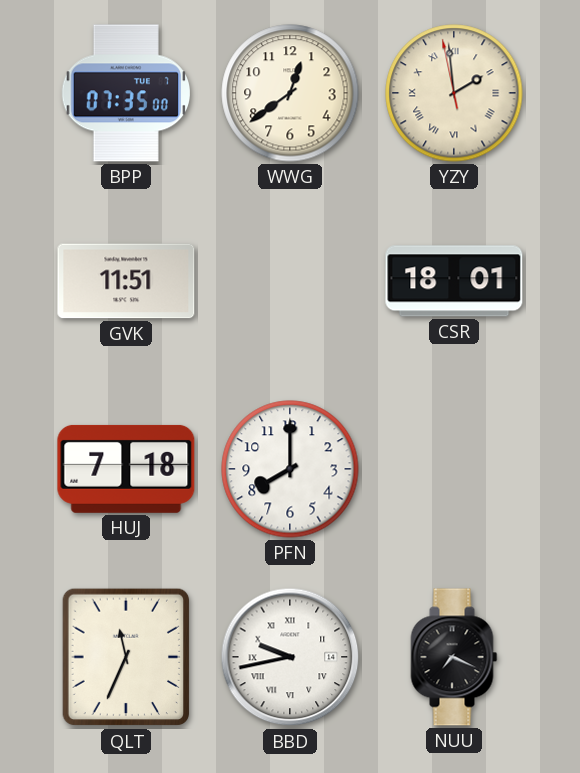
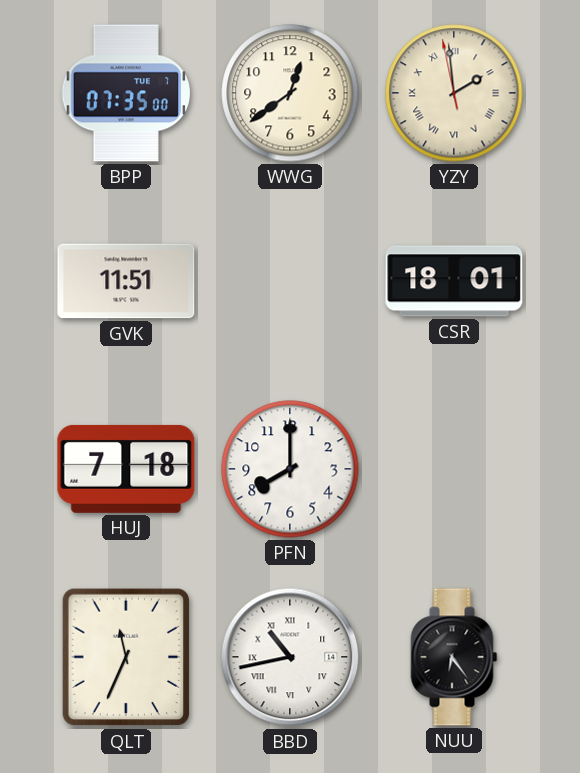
BBD: 9:43 -> 10:43
NUU: 7:19 -> 6:24
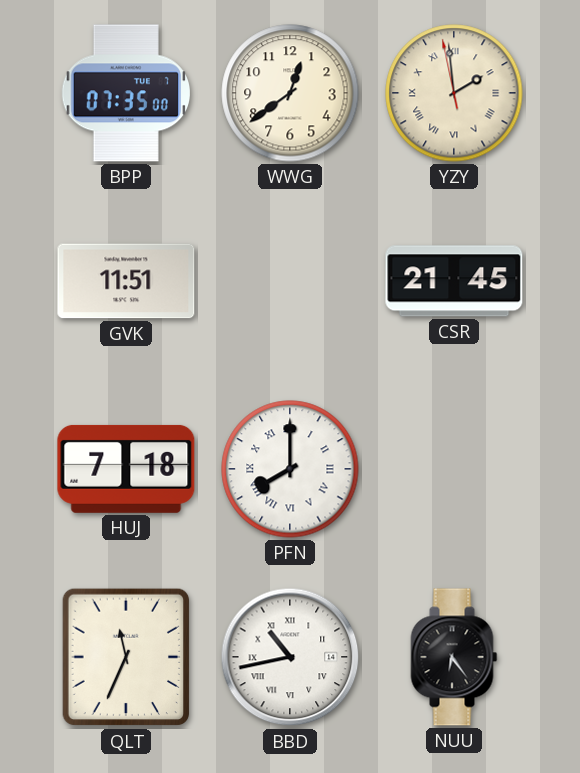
CSR: 18:01 -> 21:45
PFN numerals: Arabic -> Roman
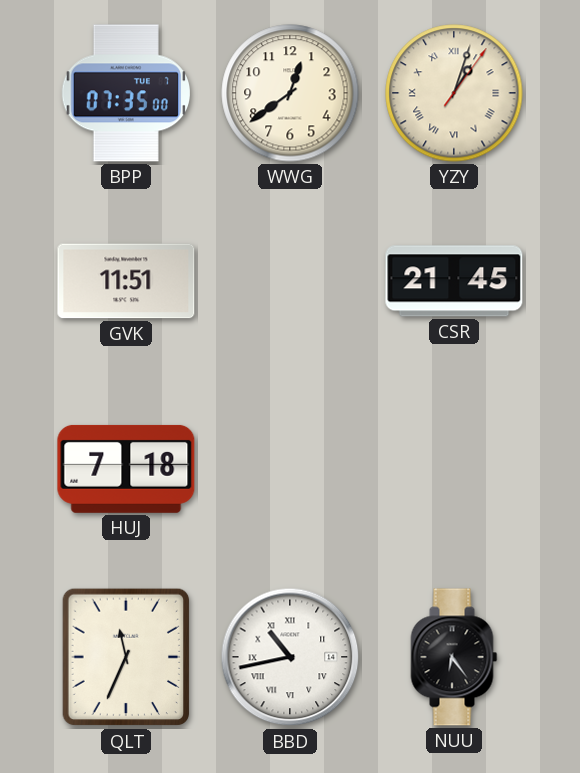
YZY: 1:58 -> 1:03
PFN: 8:00 -> none
